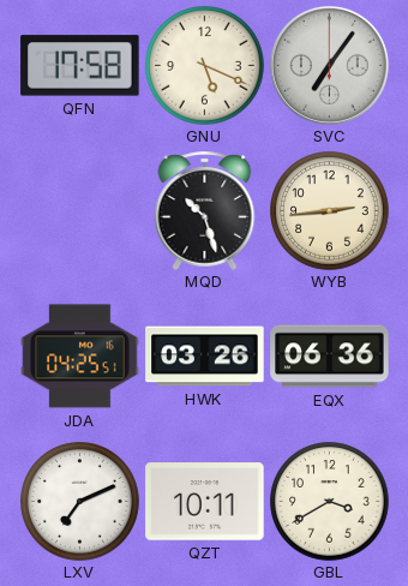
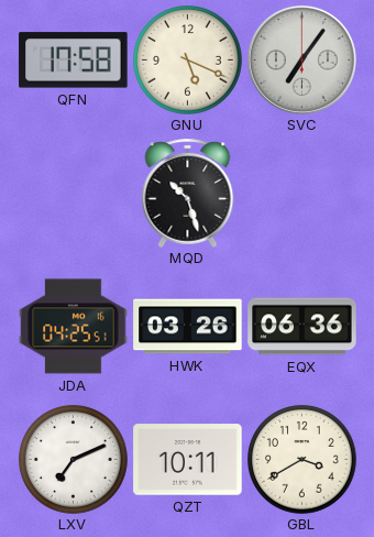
WYB: 2:44 -> none
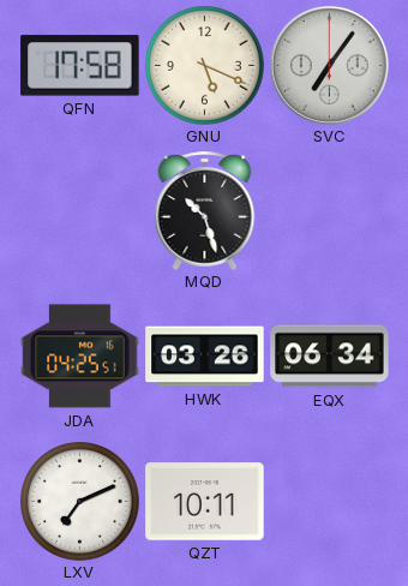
EQX: 06:36 -> 06:34
GBL: 3:40 -> none
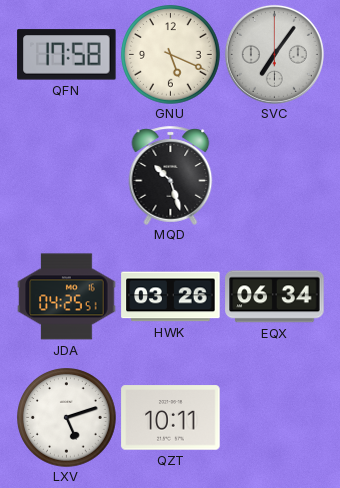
LXV: 7:11 -> 5:12
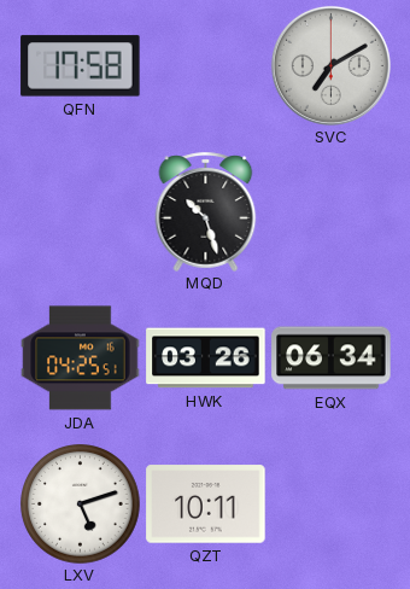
GNU: 5:19 -> none
SVC: 7:06 -> 7:10
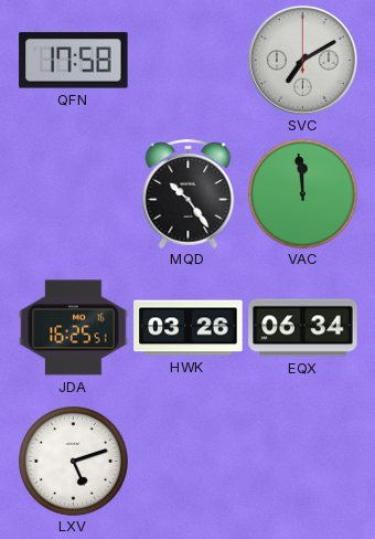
MQD: 10:27 -> 10:24
VAC: none -> 11:59
JDA: 04:25 -> 16:25
QZT: 10:11 -> none
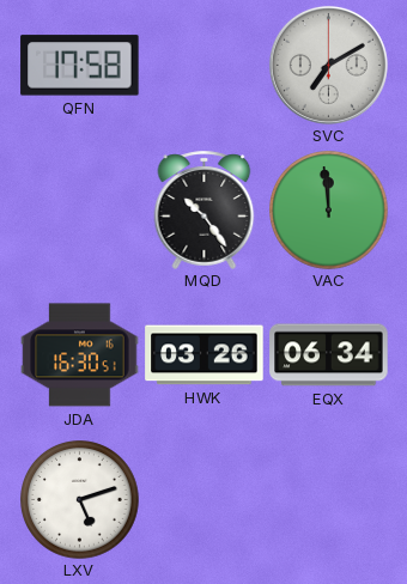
JDA: 16:25 -> 16:30
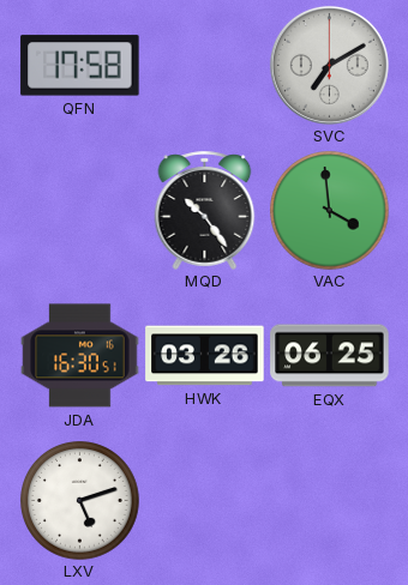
VAC: 11:59 -> 3:59
EQX: 06:34 -> 06:25
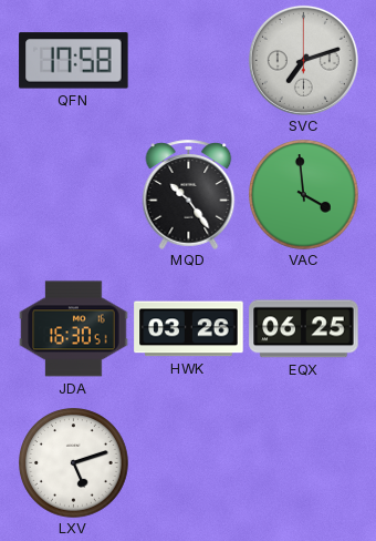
SVC: 7:10 -> 7:12
